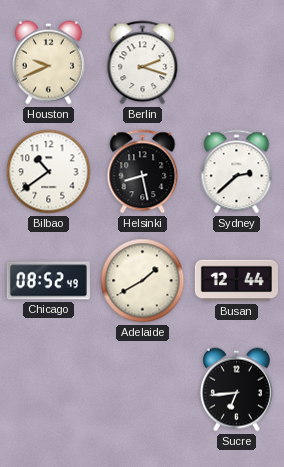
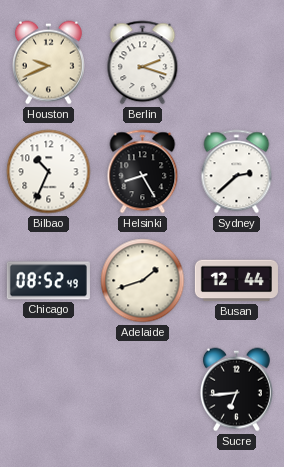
Bilbao: 10:39 -> 10:34
Helsinki: 8:28 -> 8:25
Adelaide: 1:40 -> 1:42
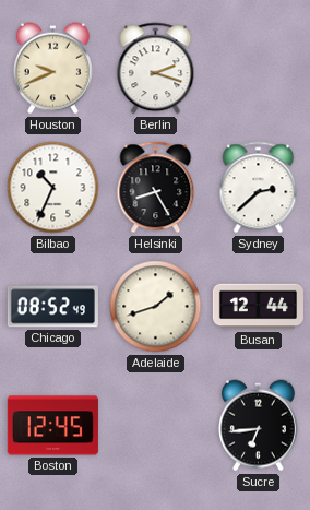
Boston: none -> 12:45
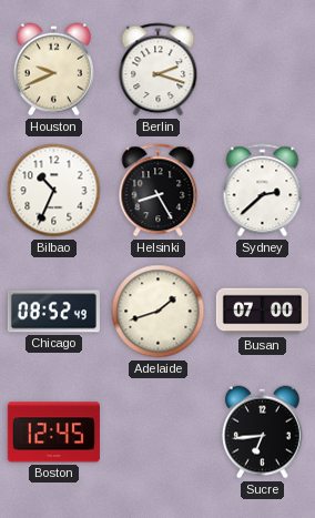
Busan: 12:44 -> 07:00
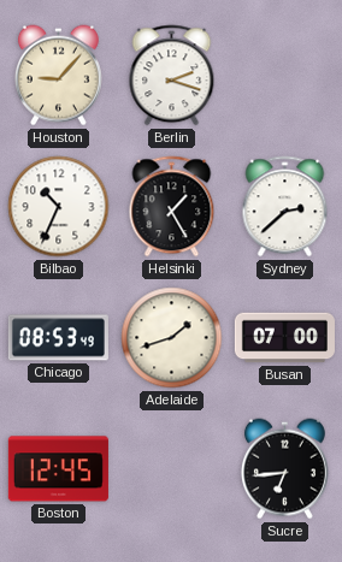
Houston: 9:41 -> 9:07
Helsinki: 8:25 -> 1:25
Chicago: 08:52 -> 08:53
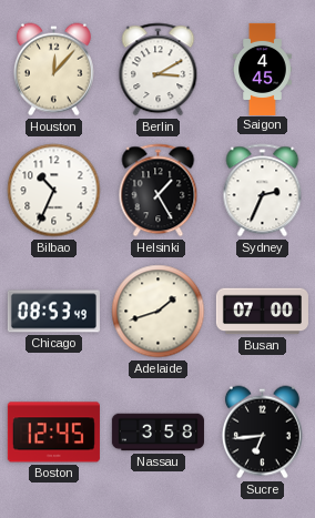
Houston: 9:07 -> 12:07
Berlin: 2:18 -> 3:10
Saigon: none -> 4:45
Sydney: 2:38 -> 2:34
Nassau: none -> 3:58
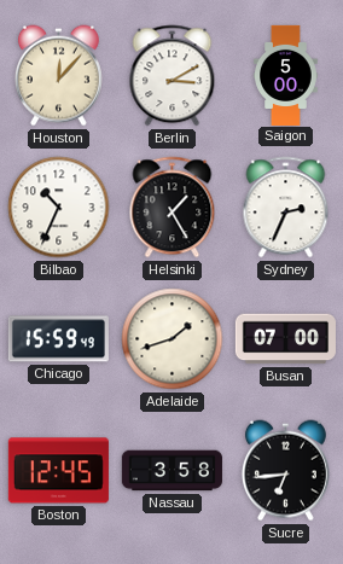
Saigon: 4:45 -> 5:00
Chicago: 08:53 -> 15:59
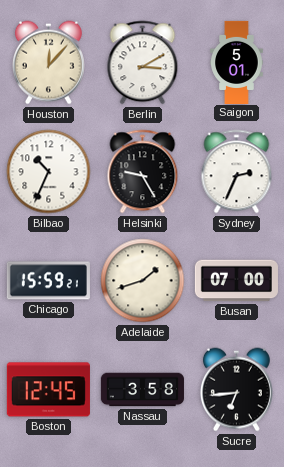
Saigon: 5:00 -> 5:01
Helsinki: 1:25 -> 9:25
Chicago: 15:59:49 -> 15:59:21
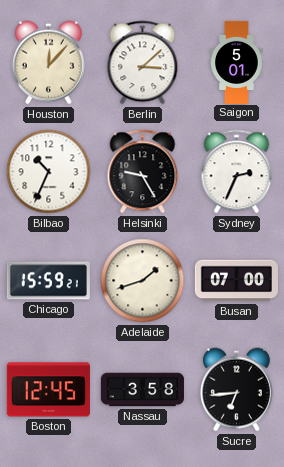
Berlin: 3:10 -> 3:08
